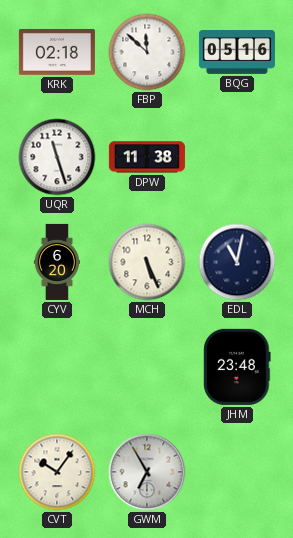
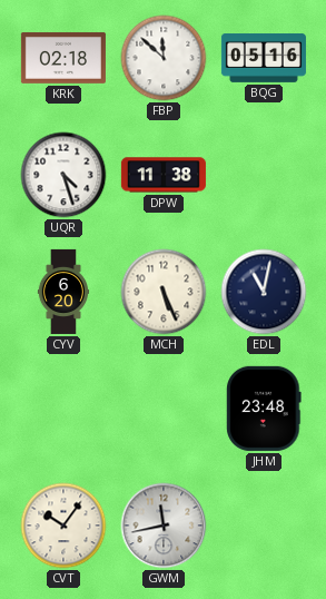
UQR: 11:27 -> 4:27
GWM: 6:55 -> 11:43
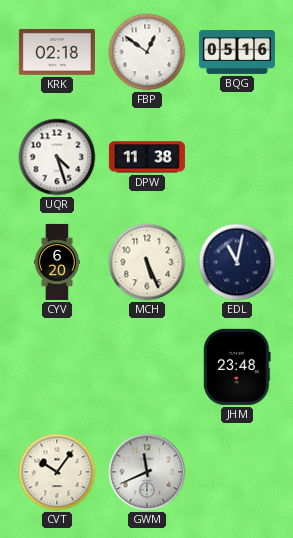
FBP: 11:52 -> 12:51
GWM: 11:43 -> 11:41
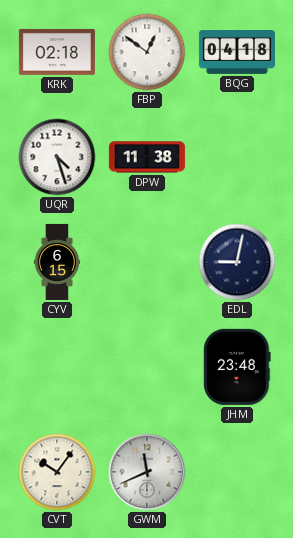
BQG: 05:16 -> 04:18
CYV: 6:20 -> 6:15
MCH: 5:26 -> none
EDL: 11:02 -> 9:02
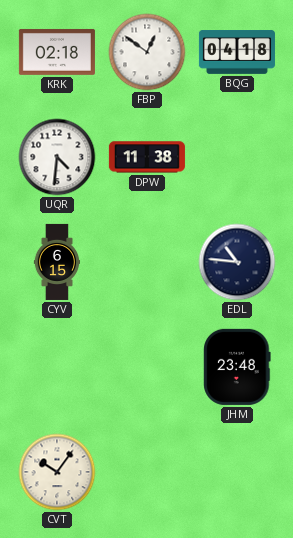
UQR: 4:27 -> 4:31
EDL: 9:02 -> 10:46
GWM: 11:41 -> none
